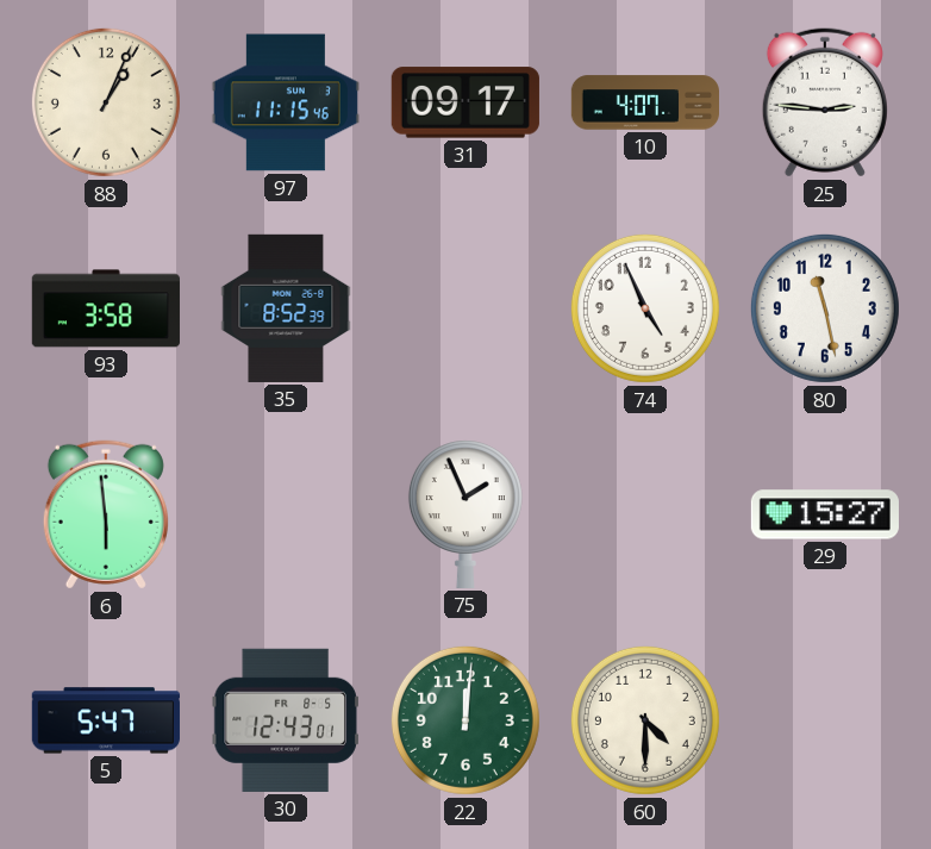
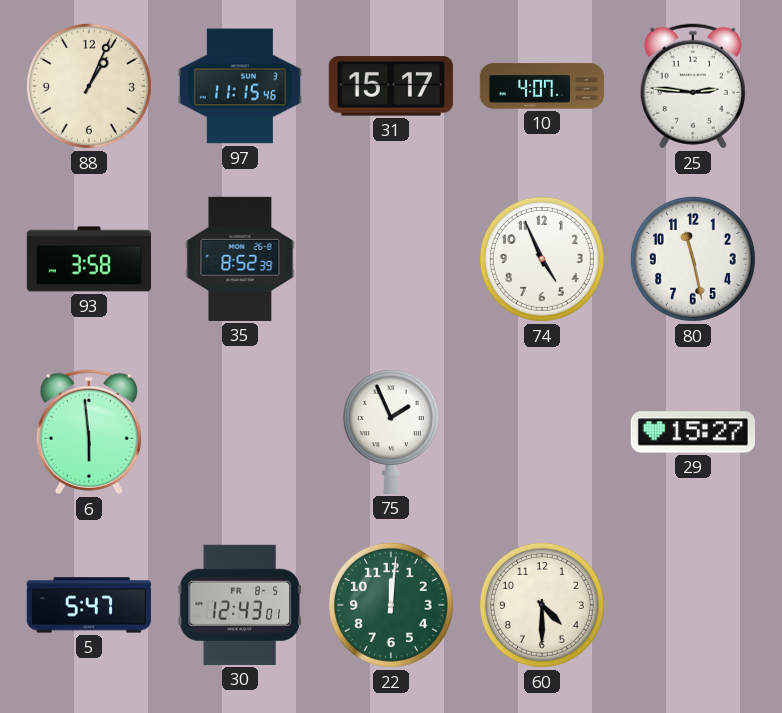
31: 09:17 -> 15:17
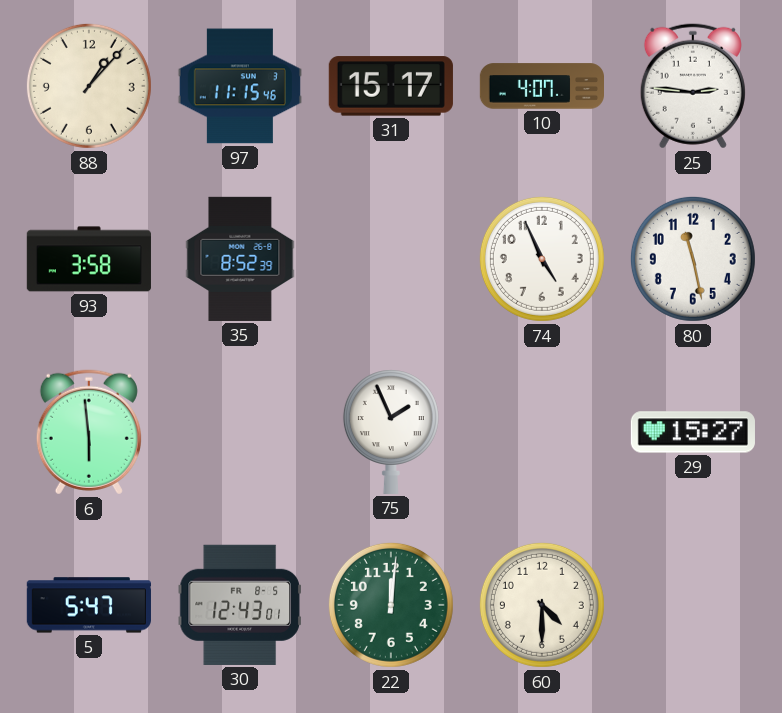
88: 1:04 -> 1:07
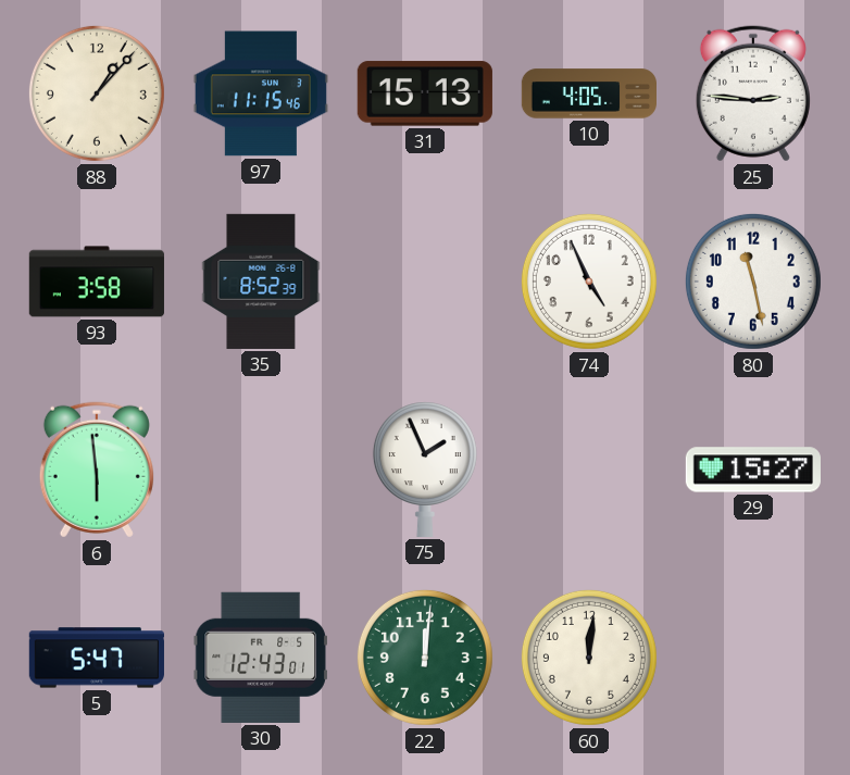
31: 15:17 -> 15:13
10: 4:07 -> 4:05
60: 4:30 -> 12:01
